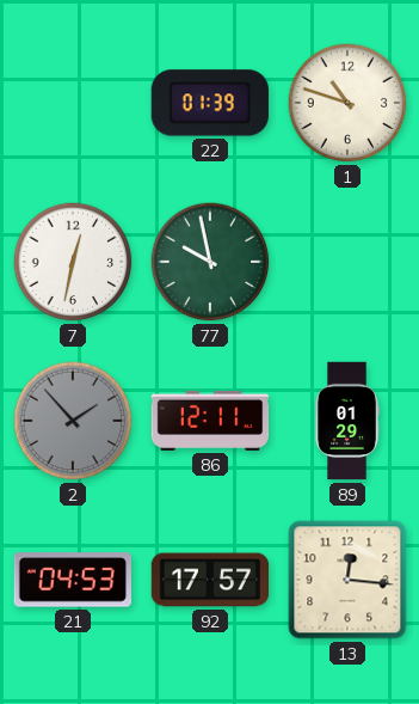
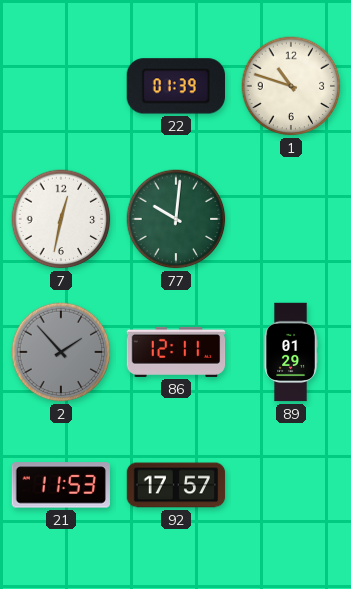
77: 9:58 -> 10:01
21: 04:53 -> 11:53
13: 12:16 -> none
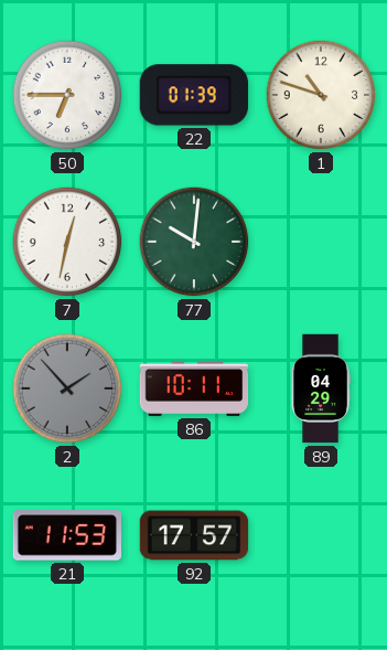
50: none -> 6:45
86: 12:11 -> 10:11
89: 01:29 -> 04:29
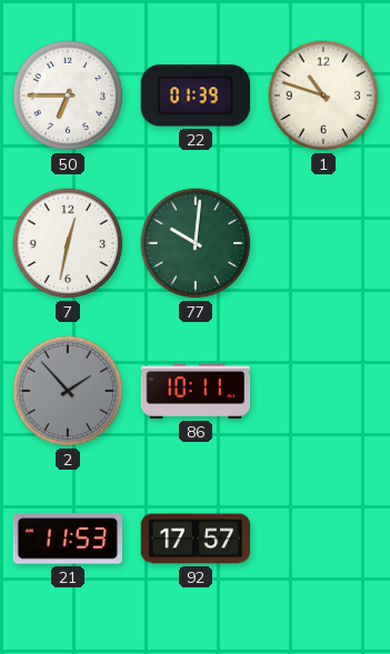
89: 04:29 -> none
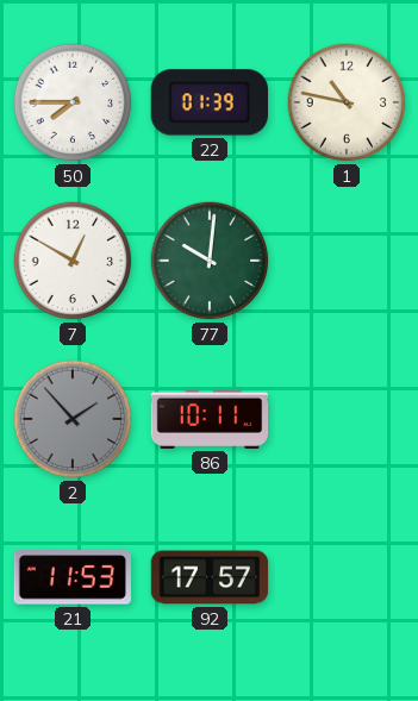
50: 6:45 -> 7:45
1: 10:48 -> 10:47
7: 12:32 -> 12:50
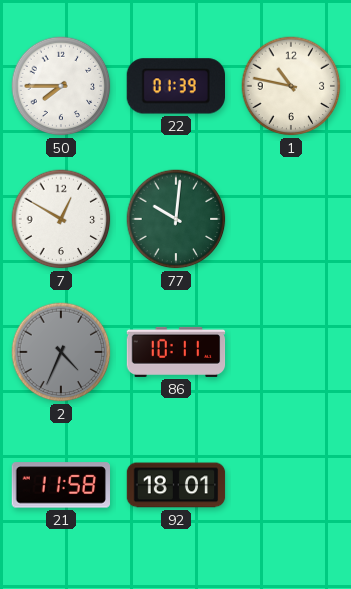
2: 1:53 -> 4:34
21: 11:53 -> 11:58
92: 17:57 -> 18:01
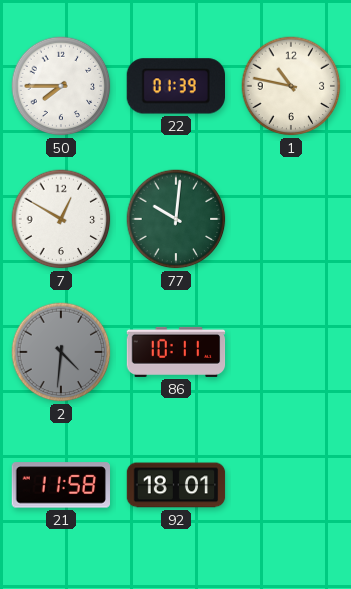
2: 4:34 -> 4:31
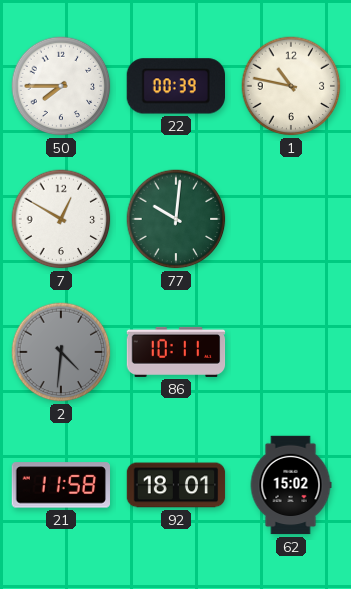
22: 01:39 -> 00:39
62: none -> 15:02
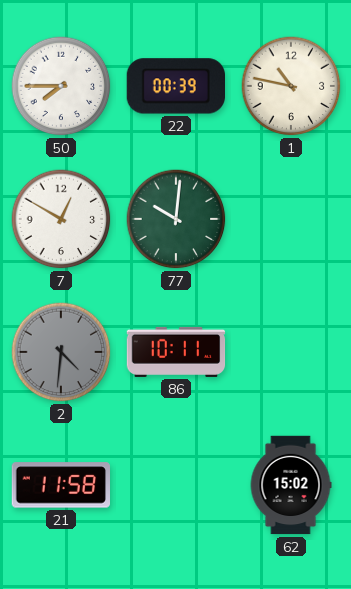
92: 18:01 -> none
